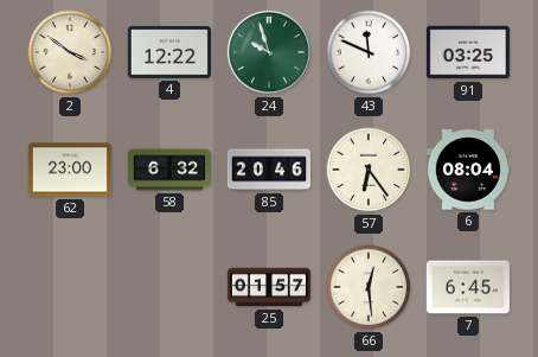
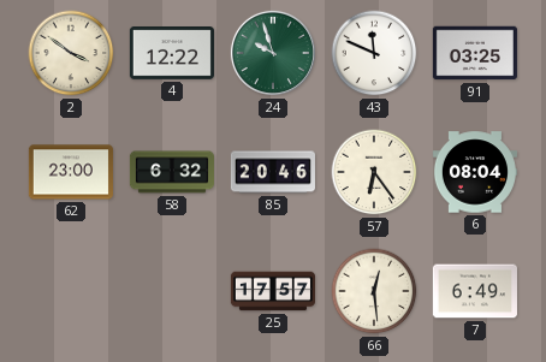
25: 01:57 -> 17:57
7: 6:45 -> 6:49
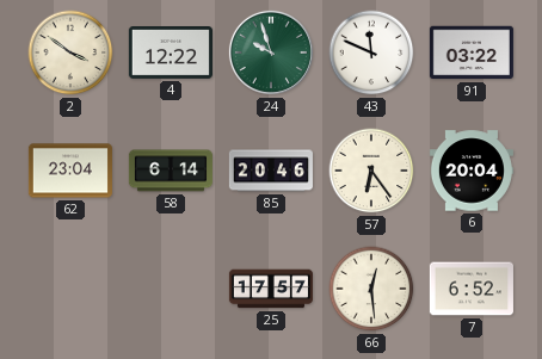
91: 03:25 -> 03:22
62: 23:00 -> 23:04
58: 6:32 -> 6:14
6: 08:04 -> 20:04
7: 6:49 -> 6:52
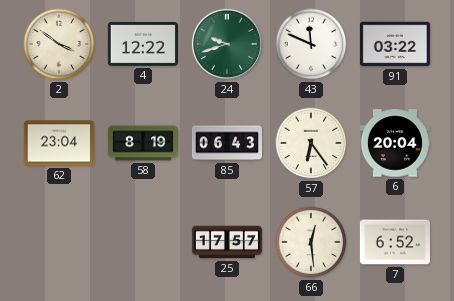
24: 9:57 -> 9:42
58: 6:14 -> 8:19
85: 20:46 -> 06:43
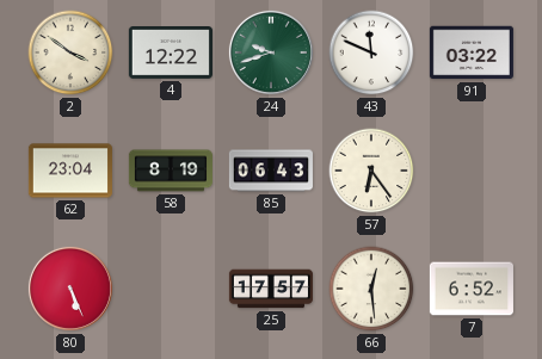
6: 20:04 -> none
80: none -> 5:26
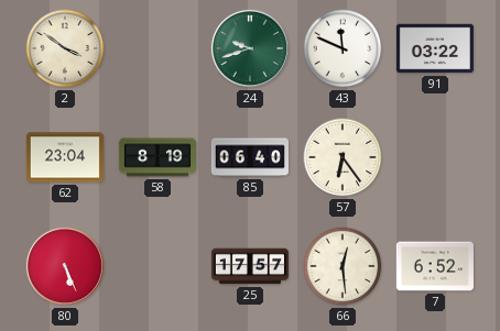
4: 12:22 -> none
85: 06:43 -> 06:40
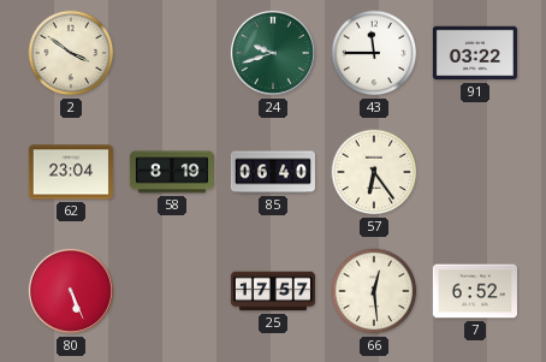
43: 11:49 -> 11:45
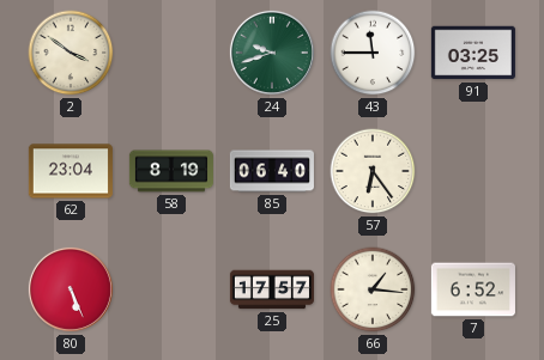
91: 03:22 -> 03:25
66: 12:29 -> 1:16
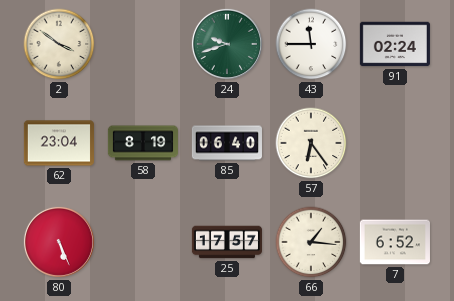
91: 03:25 -> 02:24
